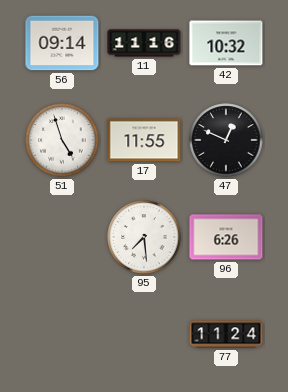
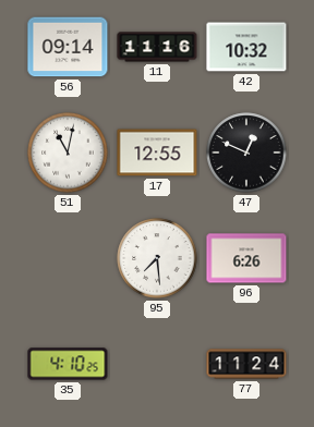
51: 4:57 -> 11:02
17: 11:55 -> 12:55
35: none -> 4:10
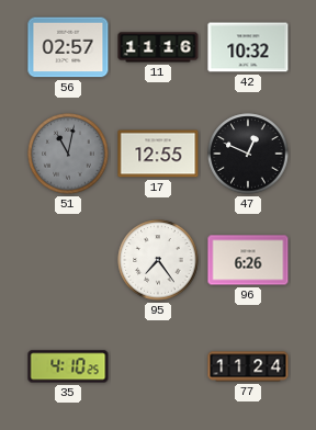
56: 09:14 -> 02:57
51 dial: white -> grey
95: 7:29 -> 7:24
